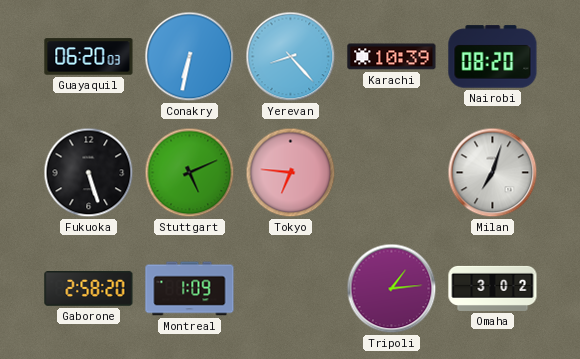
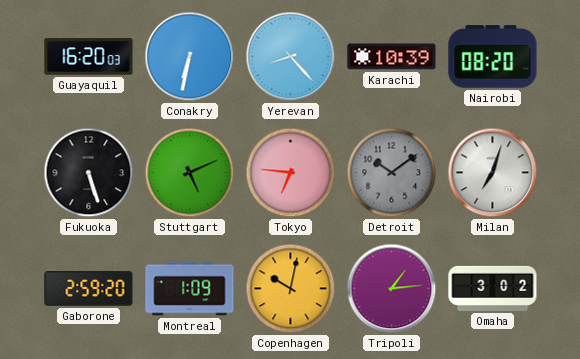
Guayaquil: 06:20 -> 16:20
Detroit: none -> 10:09
Gaborone: 2:58 -> 2:59
Copenhagen: none -> 10:02
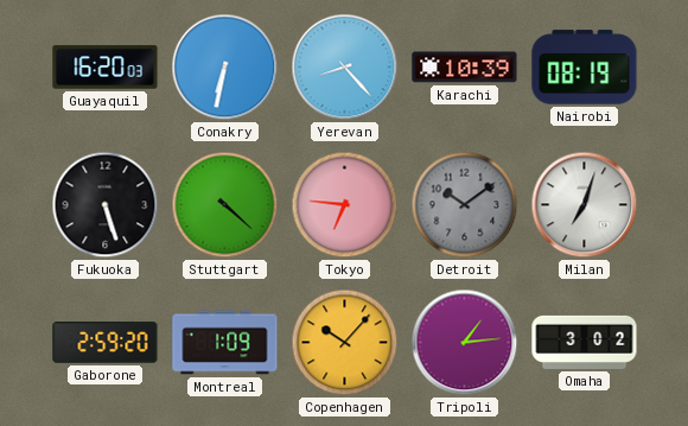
Nairobi: 08:20 -> 08:19
Stuttgart: 5:11 -> 4:22
Copenhagen: 10:02 -> 10:07
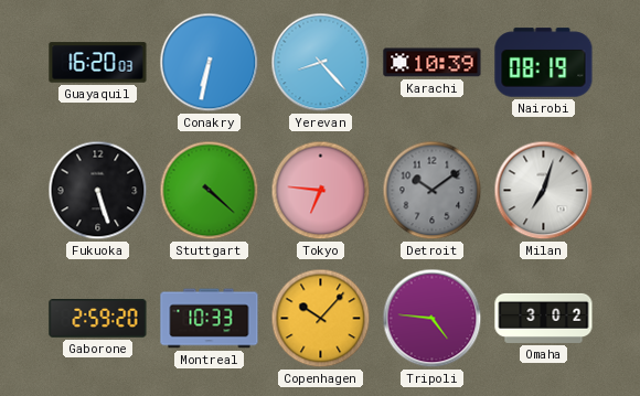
Montreal: 1:09 -> 10:33
Tripoli: 1:14 -> 4:46
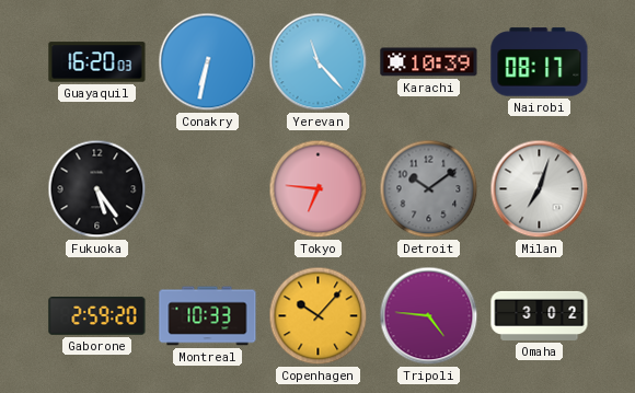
Yerevan: 8:23 -> 11:23
Nairobi: 08:19 -> 08:17
Fukuoka: 5:27 -> 5:24
Stuttgart: 4:22 -> none
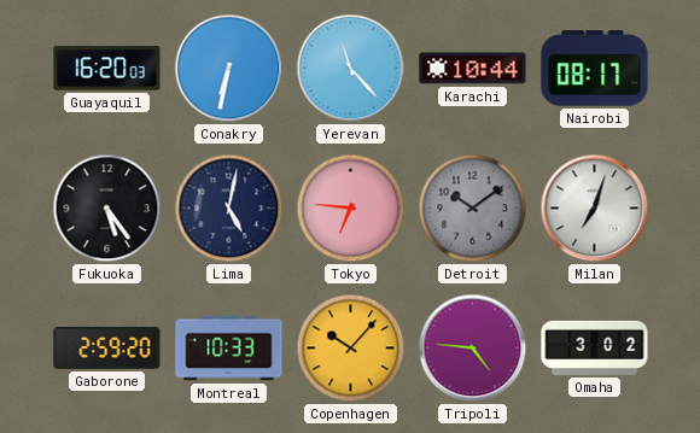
Karachi: 10:39 -> 10:44
Lima: none -> 5:02
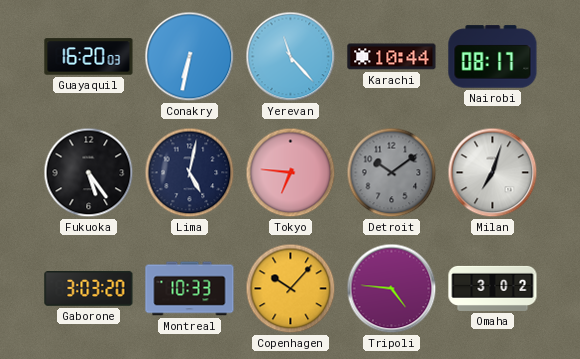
Gaborone: 2:59 -> 3:03
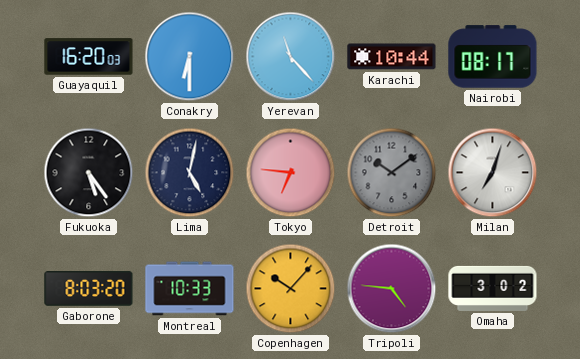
Conakry: 6:32 -> 6:30
Gaborone: 3:03 -> 8:03
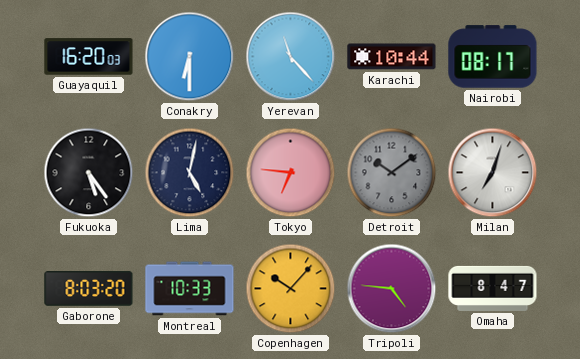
Omaha: 3:02 -> 8:47
